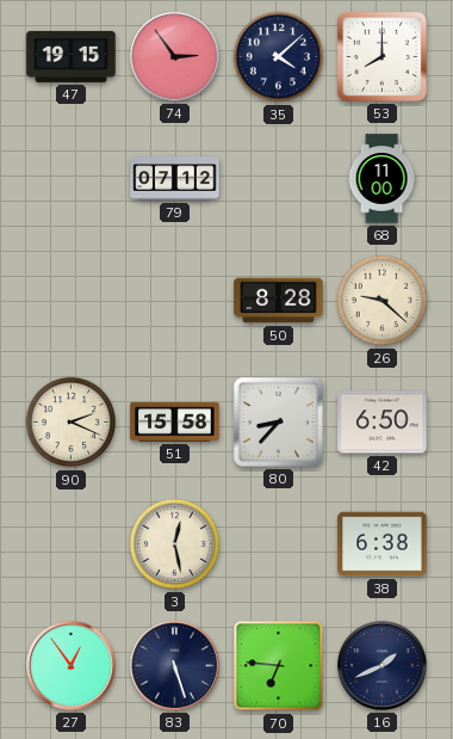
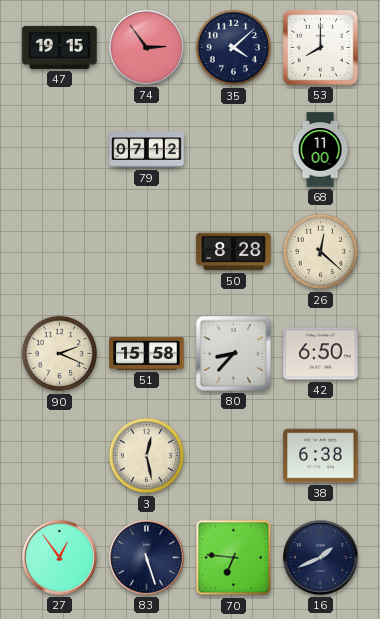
26: 9:22 -> 12:22
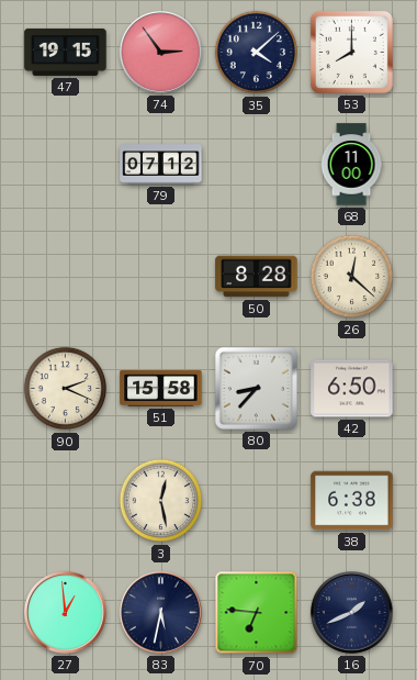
27: 12:54 -> 12:59
83: 5:27 -> 5:32
